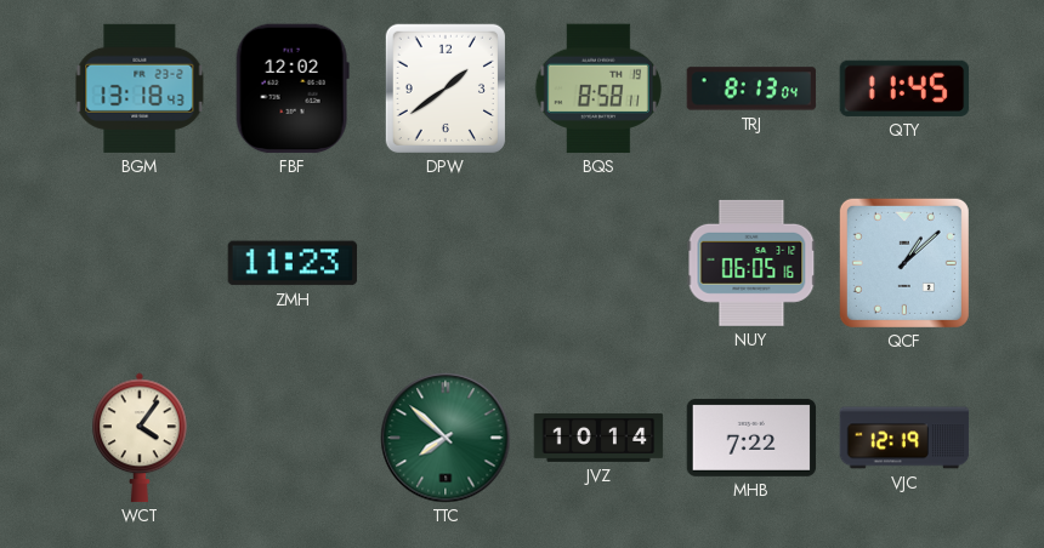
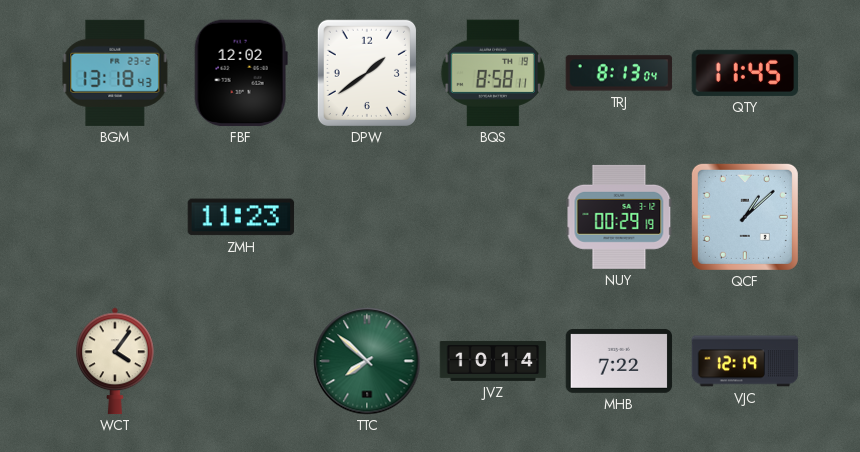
NUY: 06:05 -> 00:29
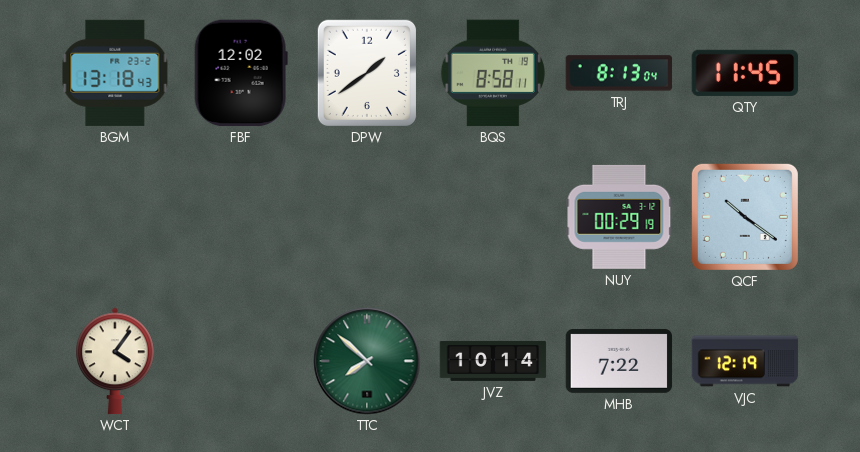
ZMH: 11:23 -> none
QCF: 1:08 -> 10:21
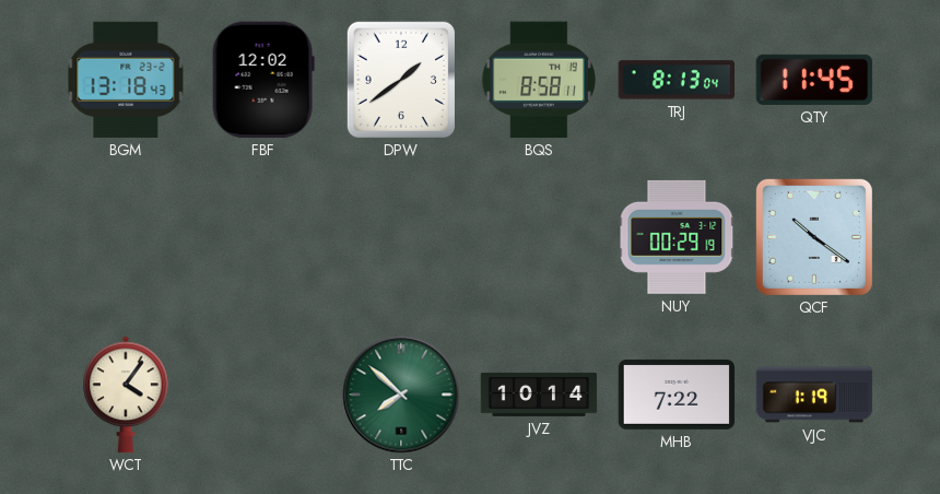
VJC: 12:19 -> 1:19
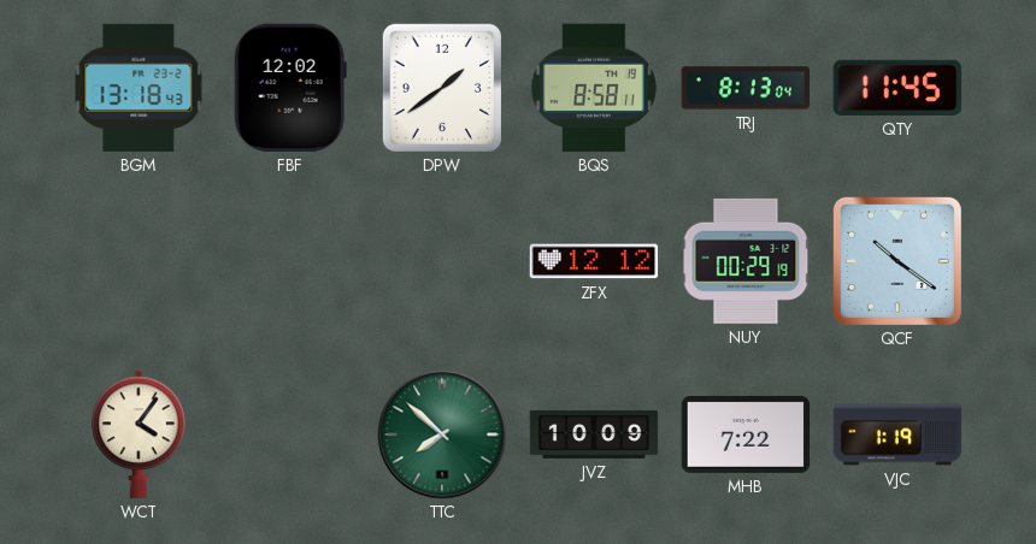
ZFX: none -> 12:12
JVZ: 10:14 -> 10:09
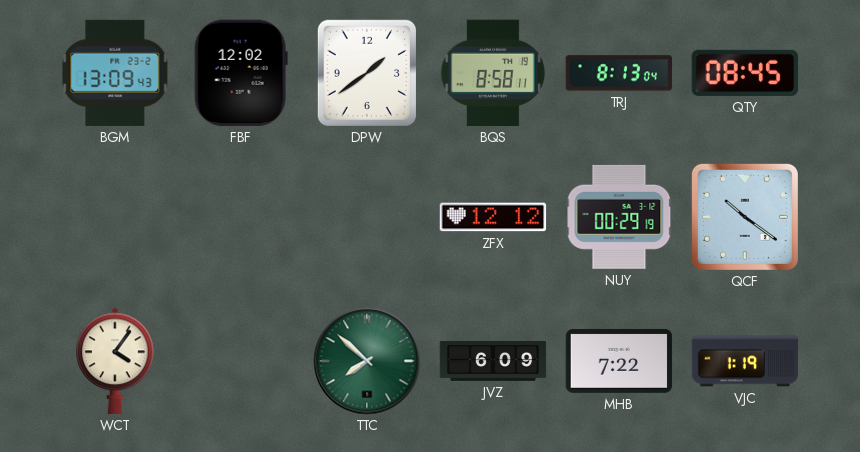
BGM: 13:18 -> 13:09
QTY: 11:45 -> 08:45
JVZ: 10:09 -> 6:09
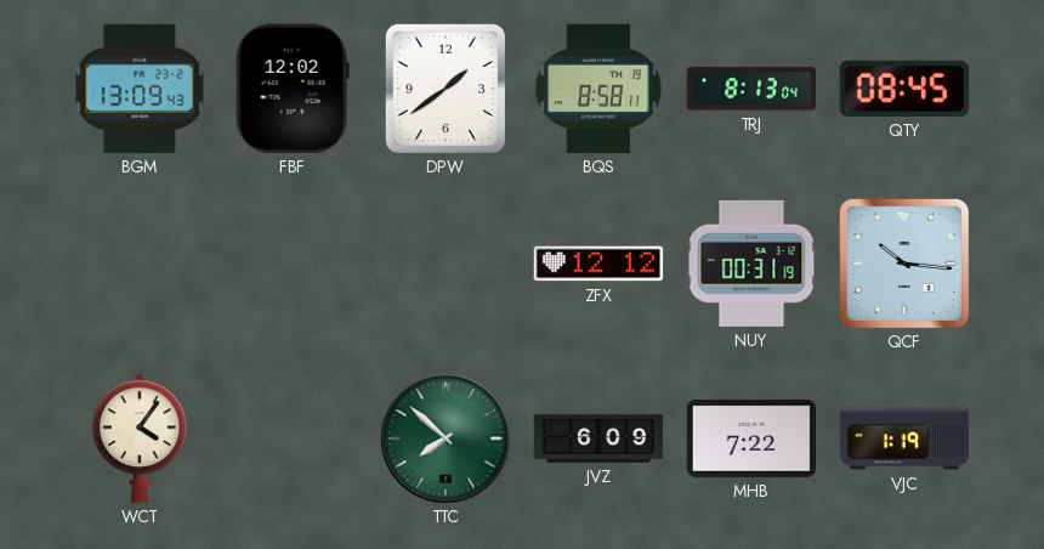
NUY: 00:29 -> 00:31
QCF: 10:21 -> 10:16
